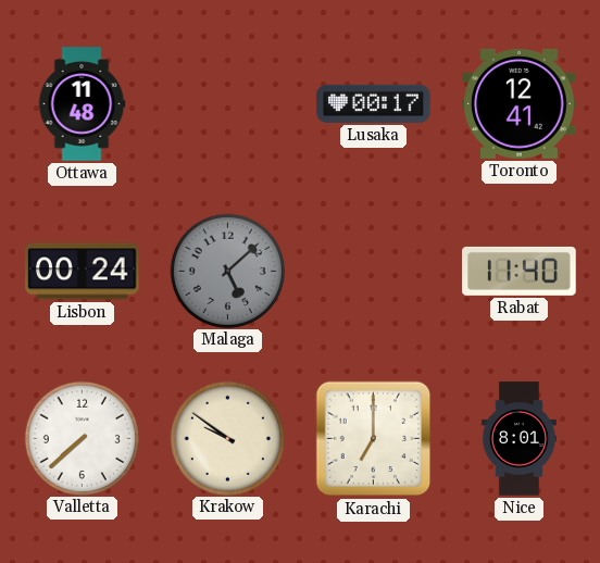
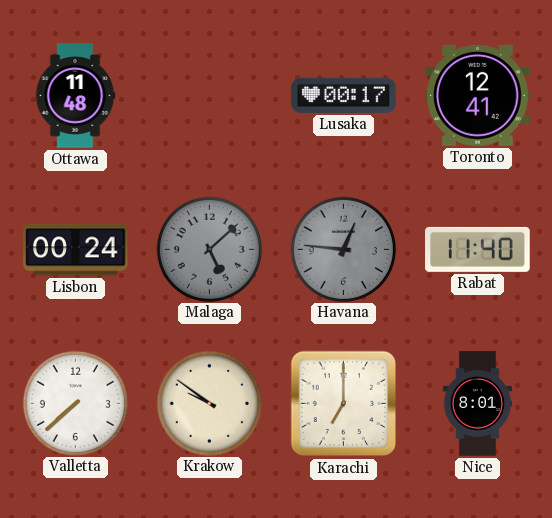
Havana: none -> 12:46
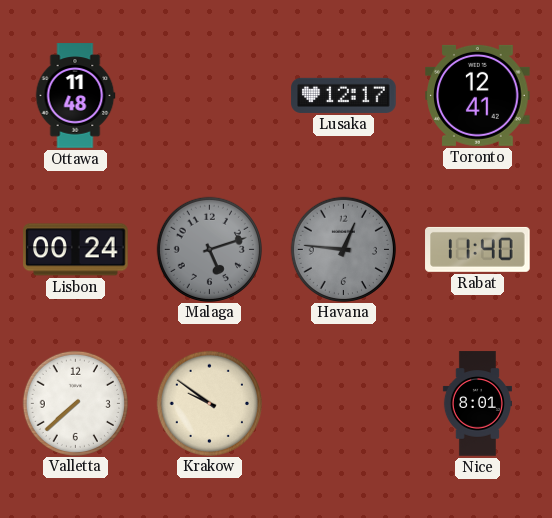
Lusaka: 00:17 -> 12:17
Malaga: 5:08 -> 5:12
Karachi: 7:00 -> none
